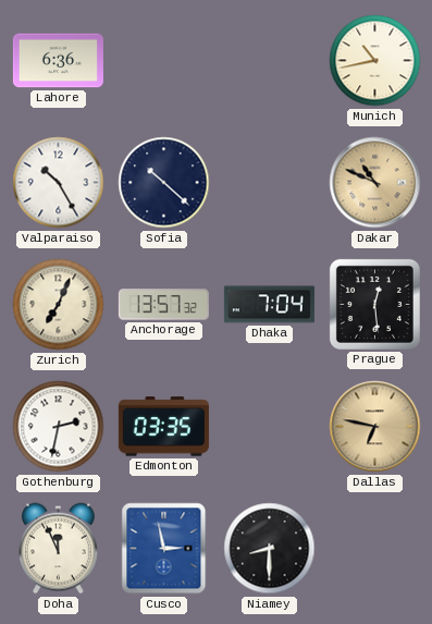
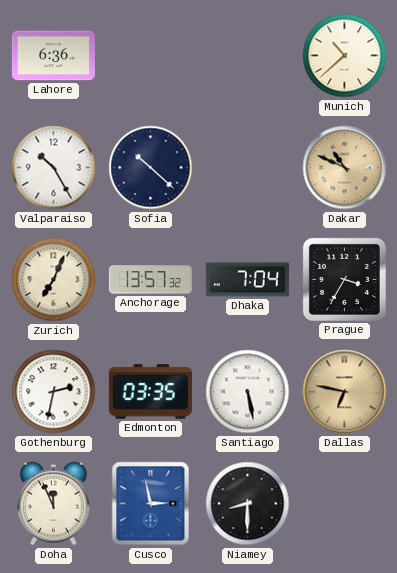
Munich: 10:43 -> 10:38
Prague: 12:29 -> 3:35
Santiago: none -> 5:28
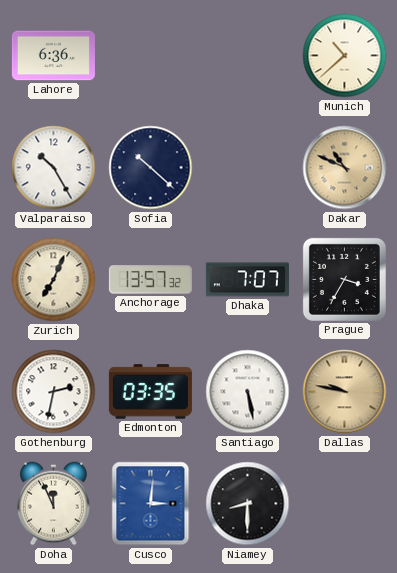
Dhaka: 7:04 -> 7:07
Dallas: 6:47 -> 9:47
Cusco: 2:58 -> 3:01
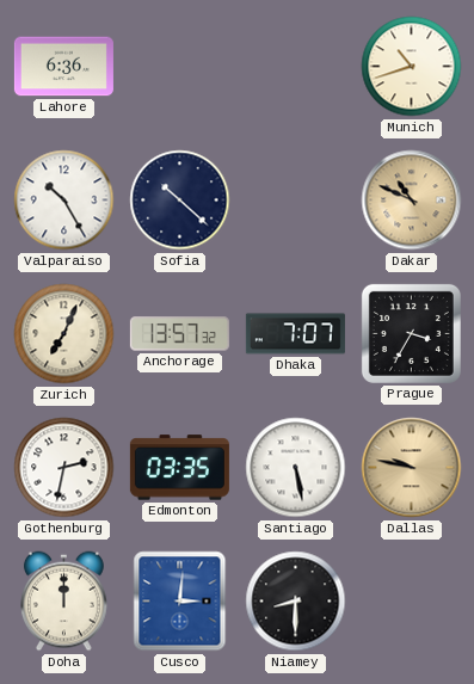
Munich: 10:38 -> 10:42
Doha: 11:56 -> 12:00
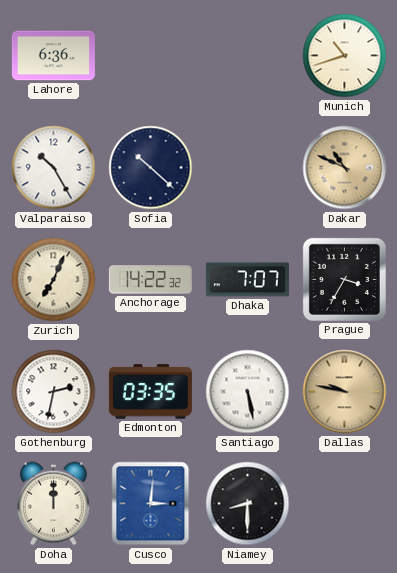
Anchorage: 13:57 -> 14:22
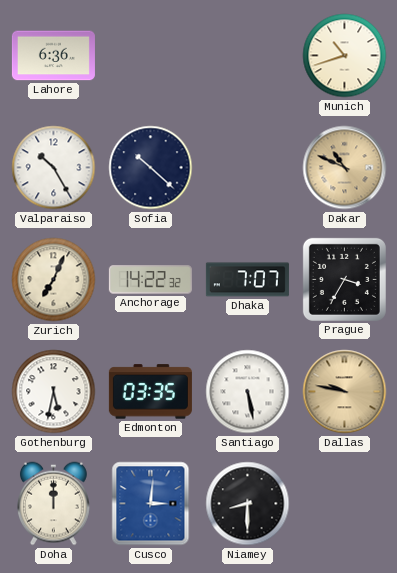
Gothenburg: 2:32 -> 5:32
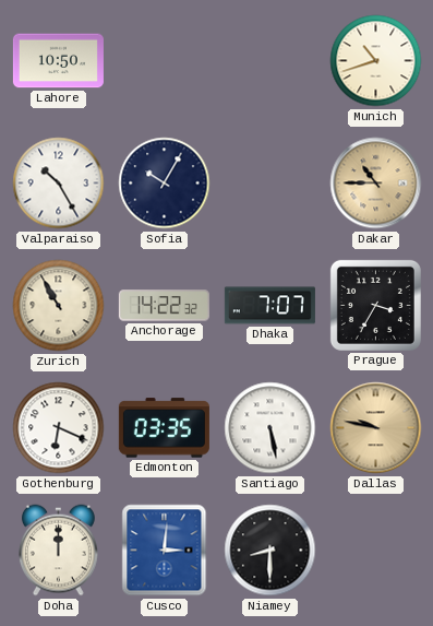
Lahore: 6:36 -> 10:50
Sofia: 10:22 -> 10:05
Dakar: 10:49 -> 10:45
Zurich: 7:04 -> 10:55
Gothenburg: 5:32 -> 6:19
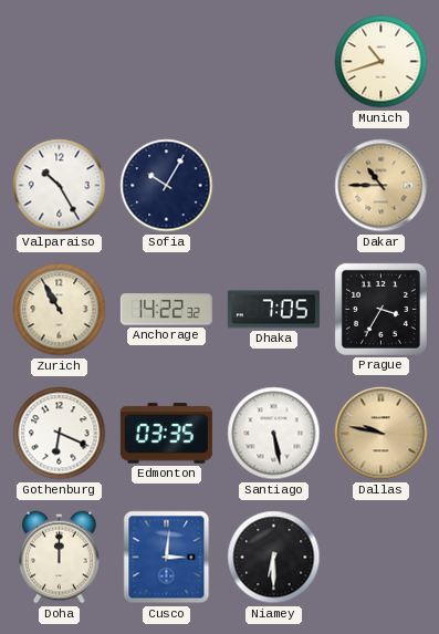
Lahore: 10:50 -> none
Dhaka: 7:07 -> 7:05
Niamey: 8:30 -> 6:30
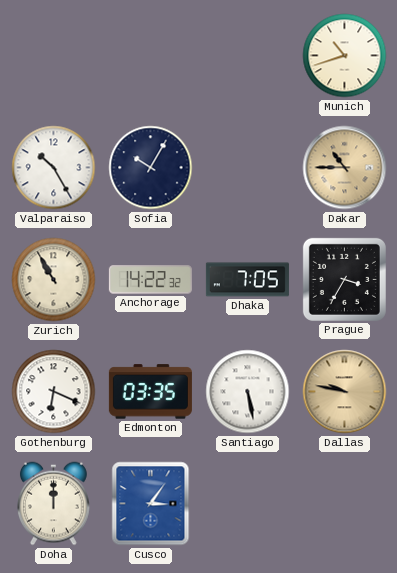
Cusco: 3:01 -> 3:06
Niamey: 6:30 -> none
